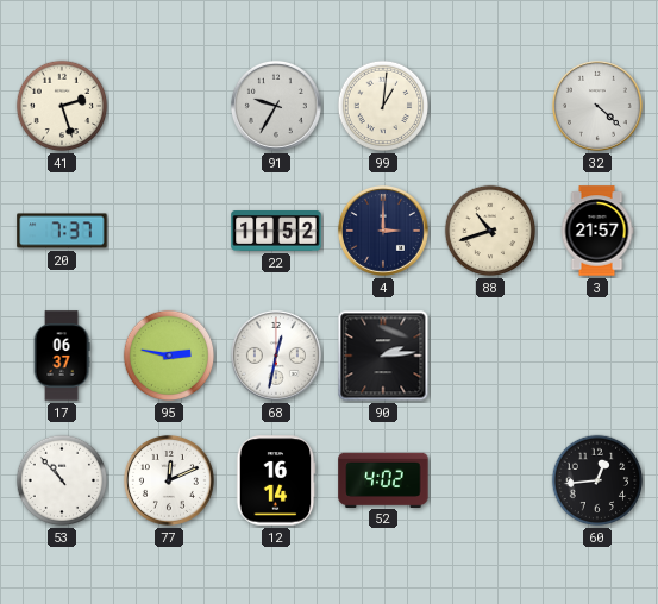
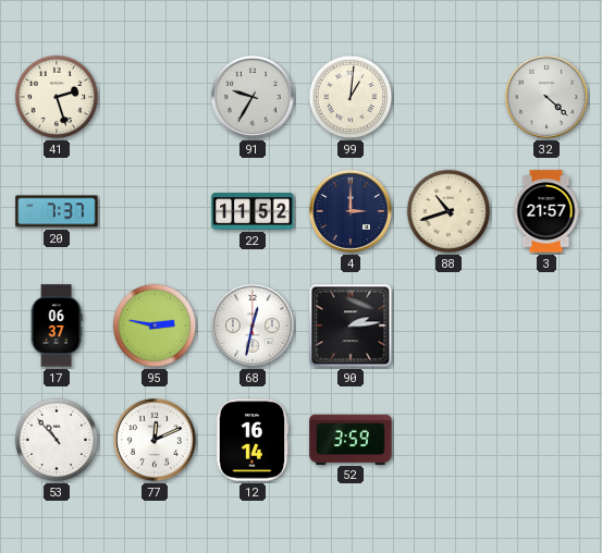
52: 4:02 -> 3:59
60: 12:44 -> none
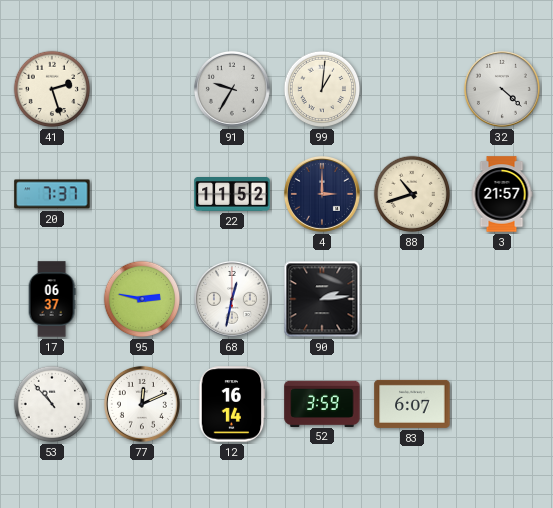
83: none -> 6:07
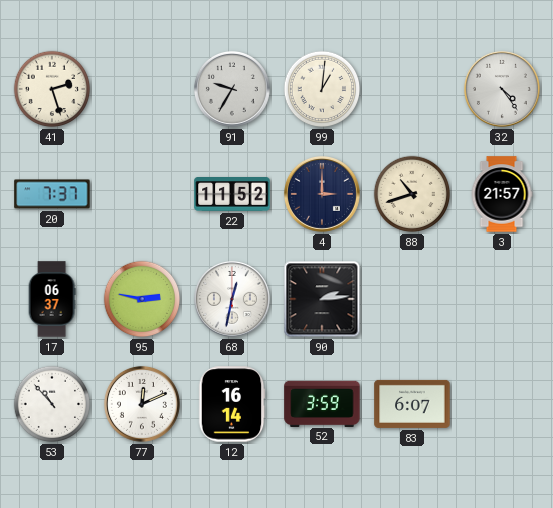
32: 4:22 -> 4:24
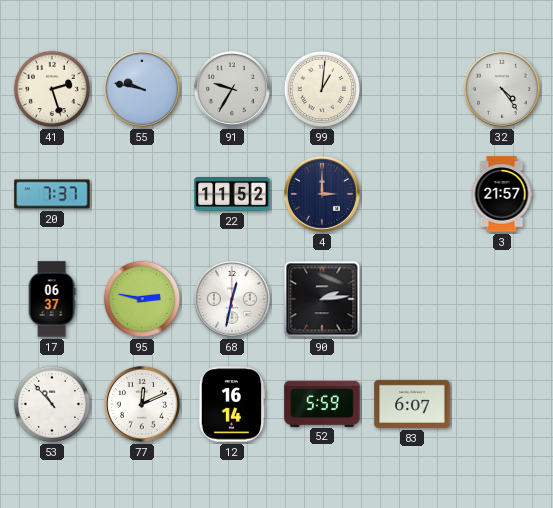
55: none -> 9:47
88: 10:42 -> none
52: 3:59 -> 5:59
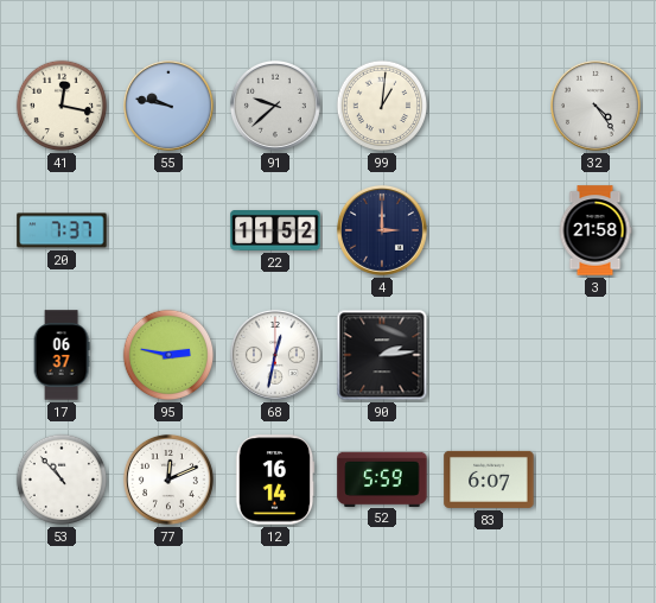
41: 2:27 -> 12:17
91: 9:35 -> 9:38
3: 21:57 -> 21:58
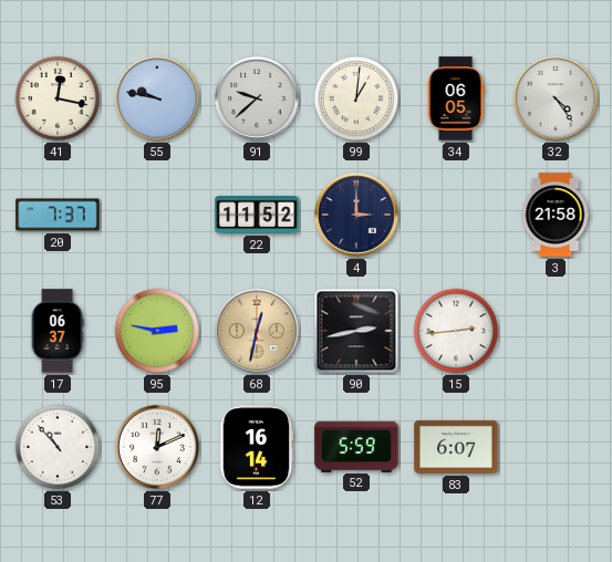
34: none -> 06:05
68 dial: white -> champagne
90: 2:14 -> 2:43
15: none -> 2:44
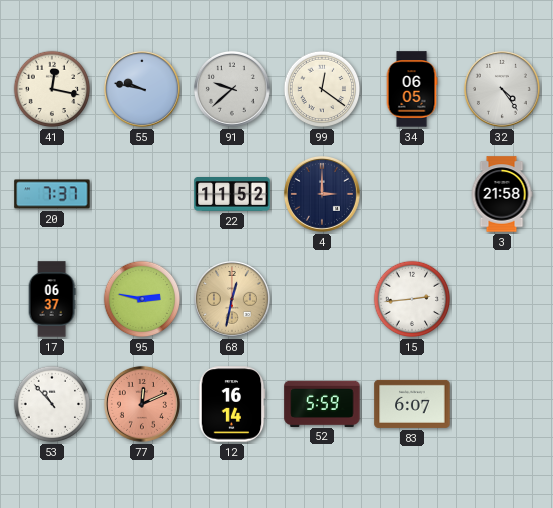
99: 1:01 -> 12:21
90: 2:43 -> none
77 dial: white -> salmon
